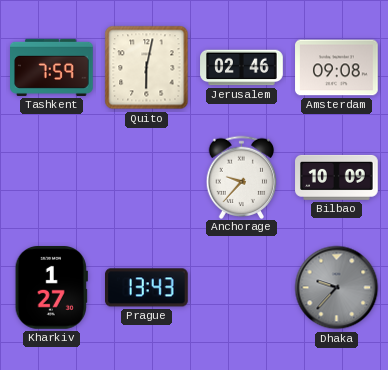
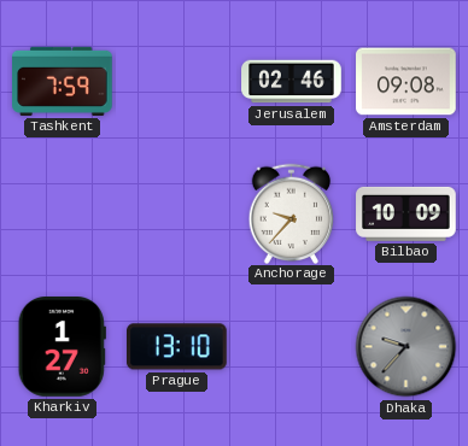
Quito: 6:02 -> none
Prague: 13:43 -> 13:10
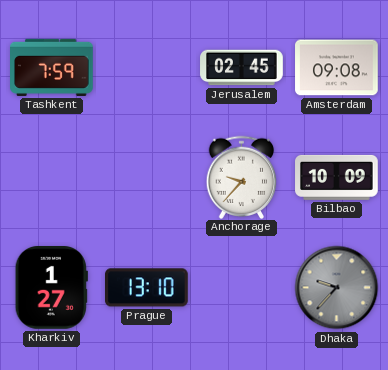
Jerusalem: 02:46 -> 02:45
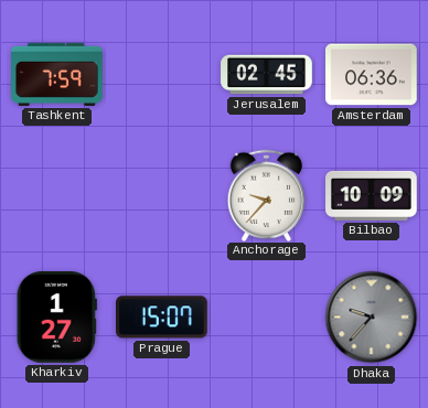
Amsterdam: 09:08 -> 06:36
Prague: 13:10 -> 15:07
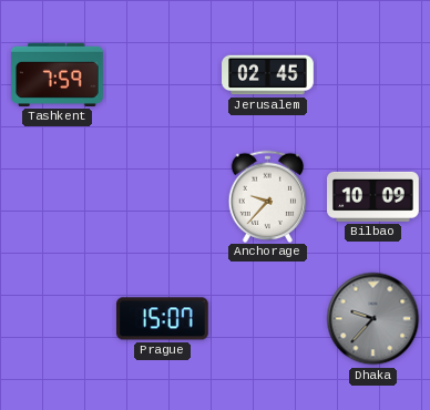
Amsterdam: 06:36 -> none
Kharkiv: 1:27 -> none
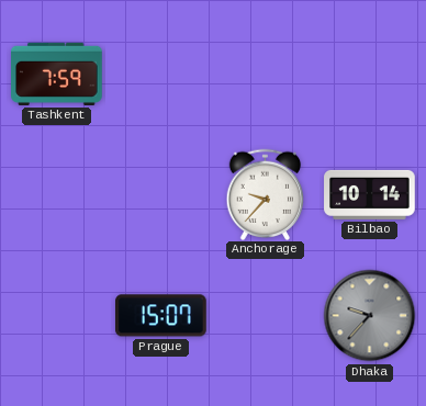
Jerusalem: 02:45 -> none
Bilbao: 10:09 -> 10:14
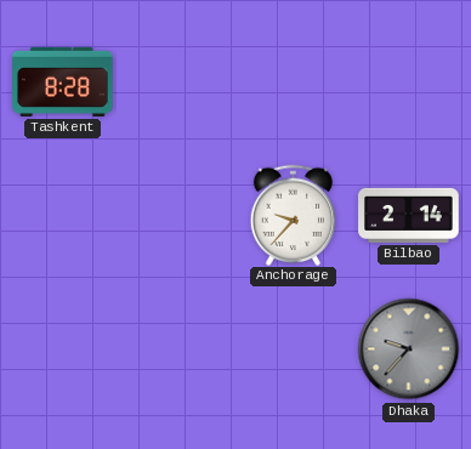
Tashkent: 7:59 -> 8:28
Bilbao: 10:14 -> 2:14
Prague: 15:07 -> none
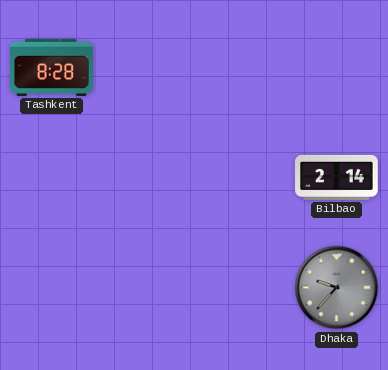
Anchorage: 9:37 -> none
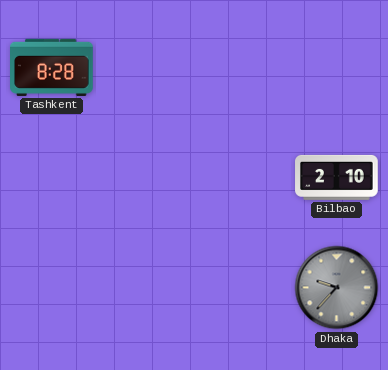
Bilbao: 2:14 -> 2:10
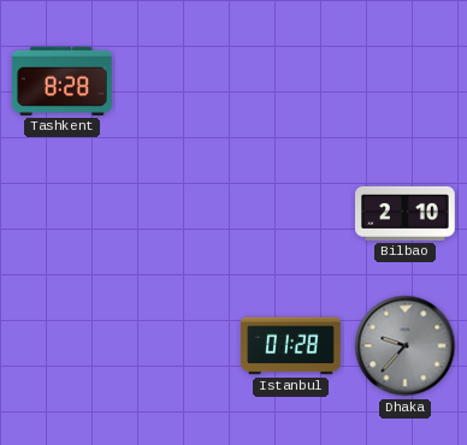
Istanbul: none -> 01:28
